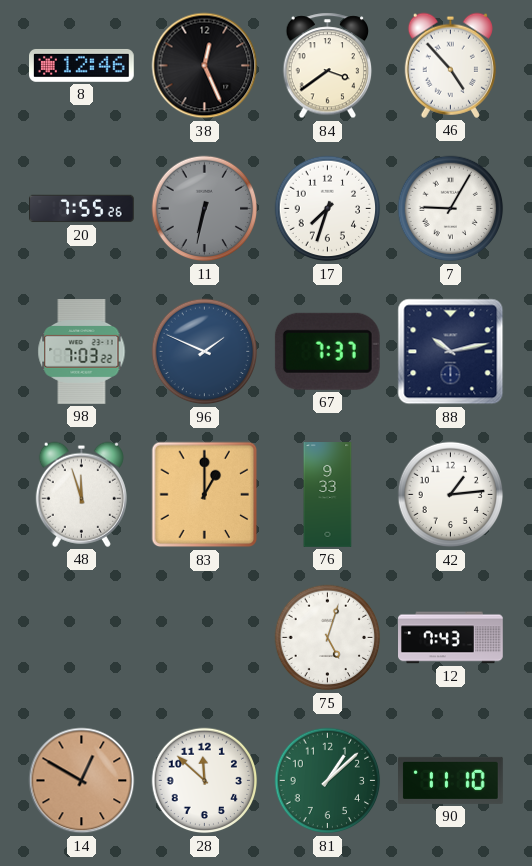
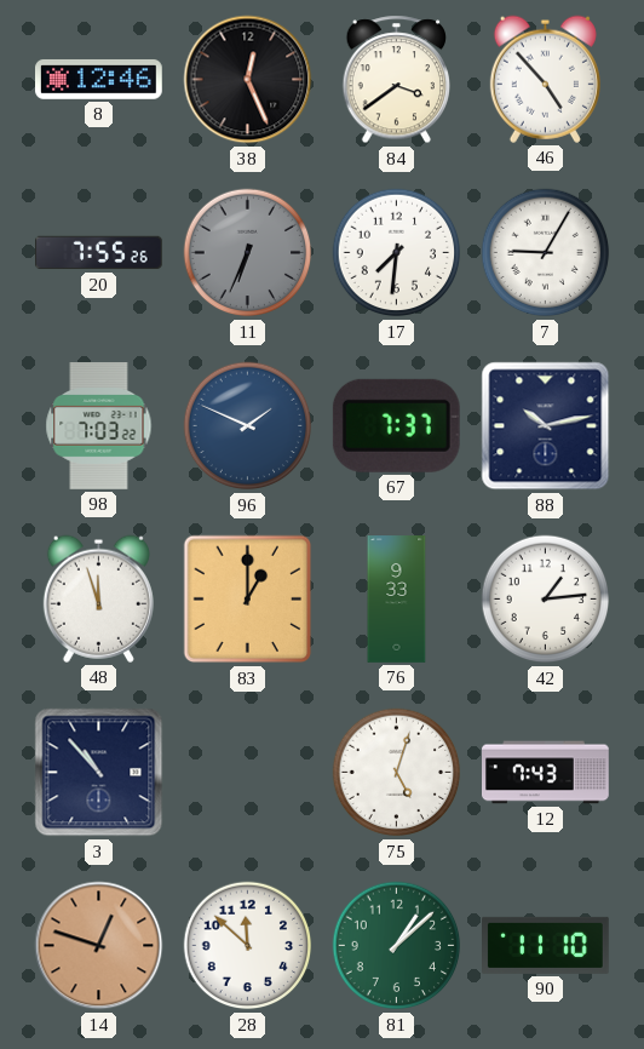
11: 6:32 -> 6:34
17: 7:33 -> 7:31
3: none -> 10:53
14: 12:50 -> 12:48
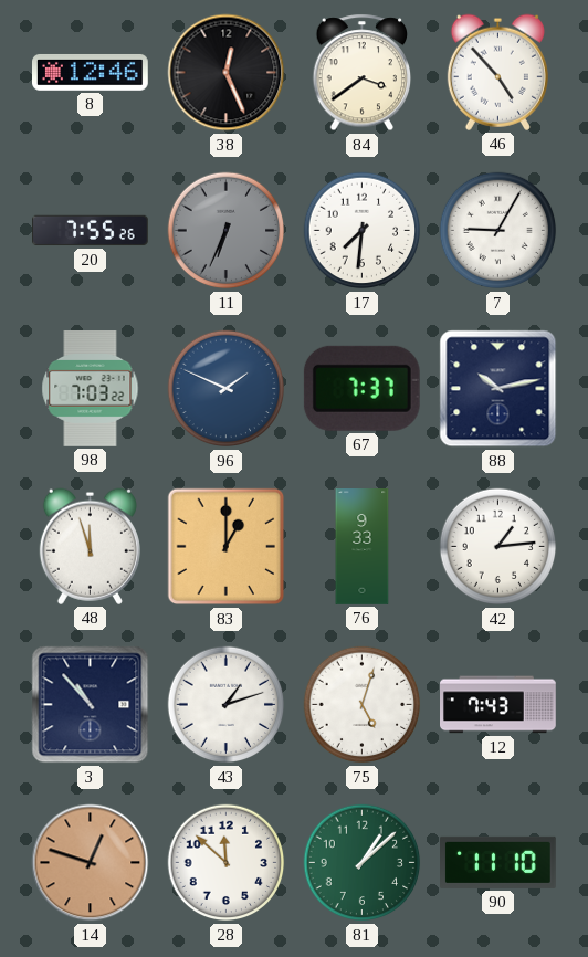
43: none -> 1:12
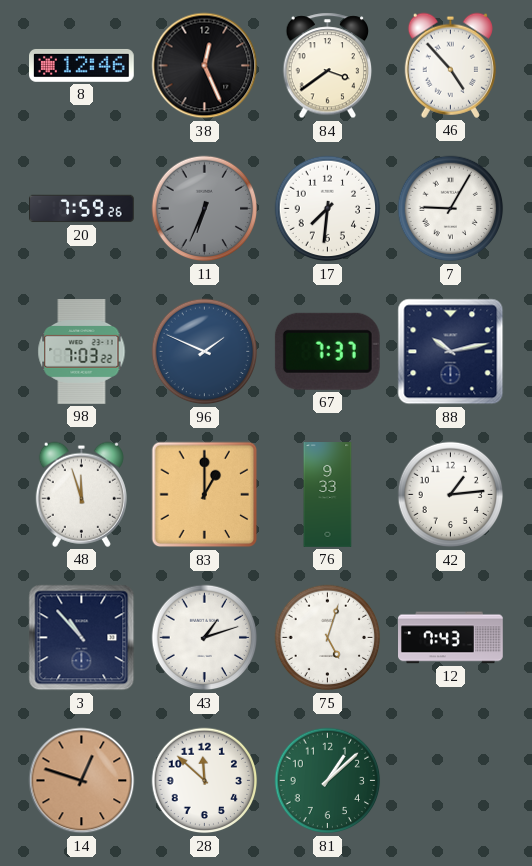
20: 7:55 -> 7:59
90: 11:10 -> none
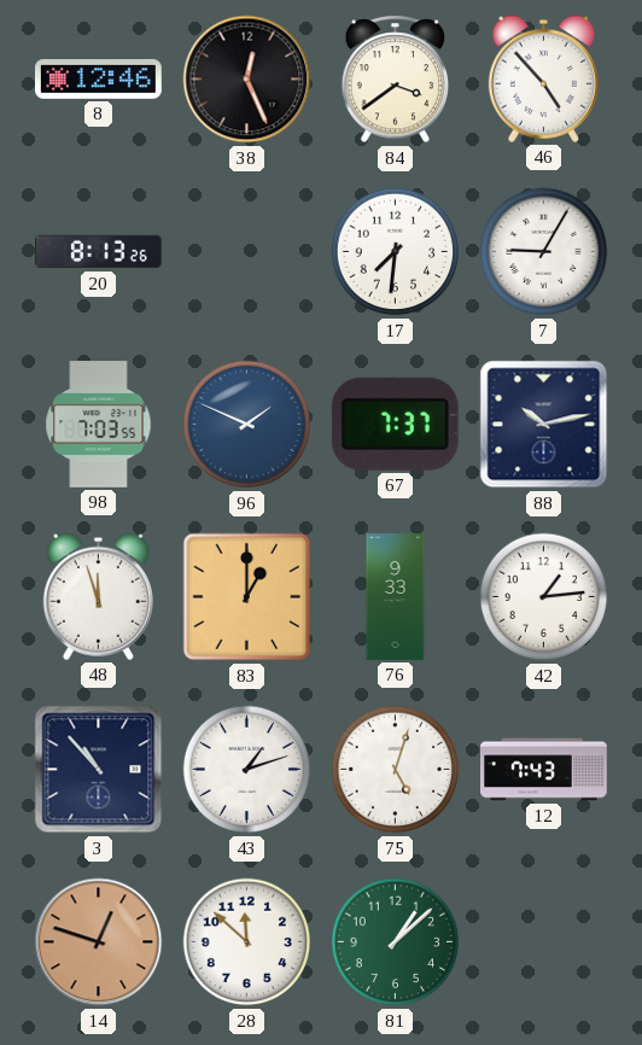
20: 7:59 -> 8:13
11: 6:34 -> none
98: 7:03:22 -> 7:03:55
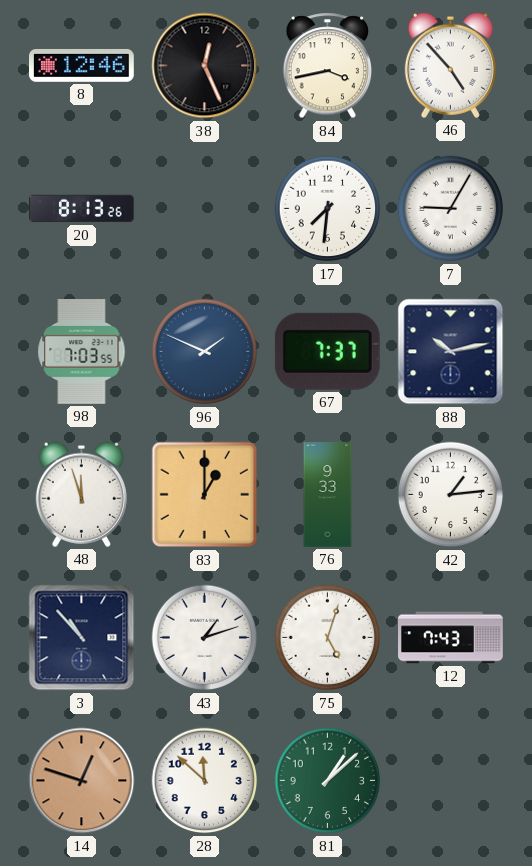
84: 3:39 -> 3:43
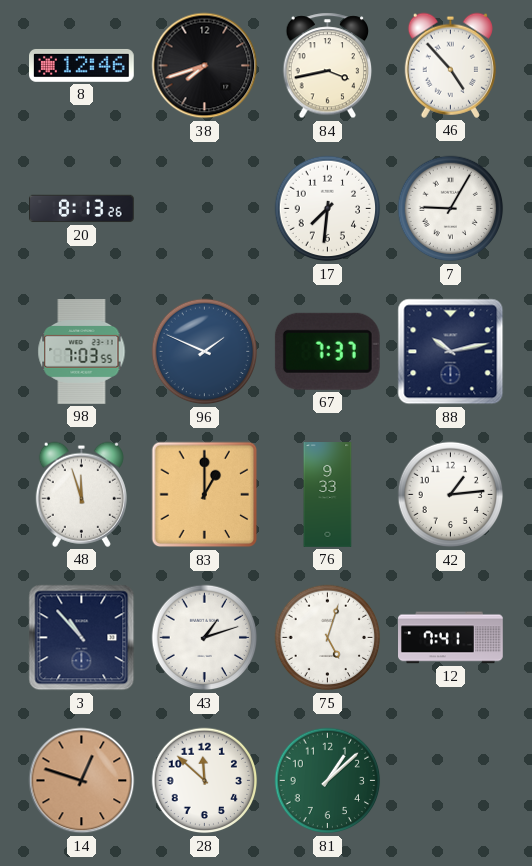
38: 12:26 -> 7:42
12: 7:43 -> 7:41
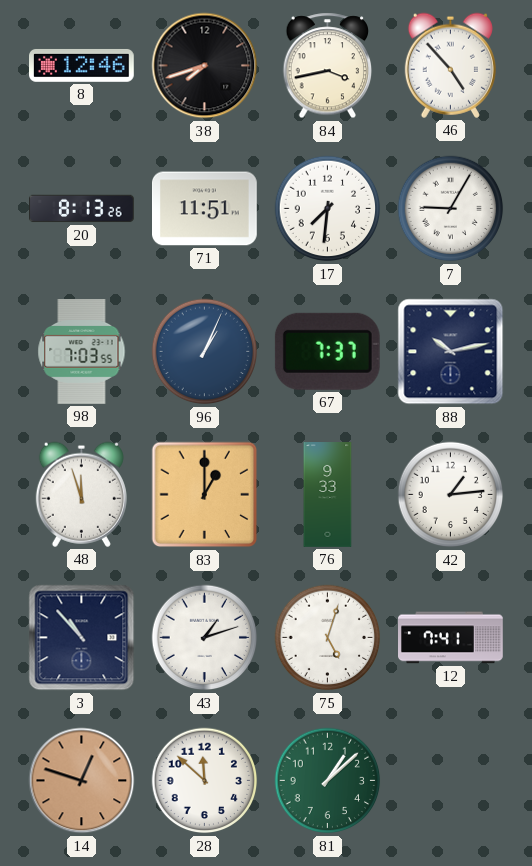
71: none -> 11:51
96: 1:49 -> 1:04
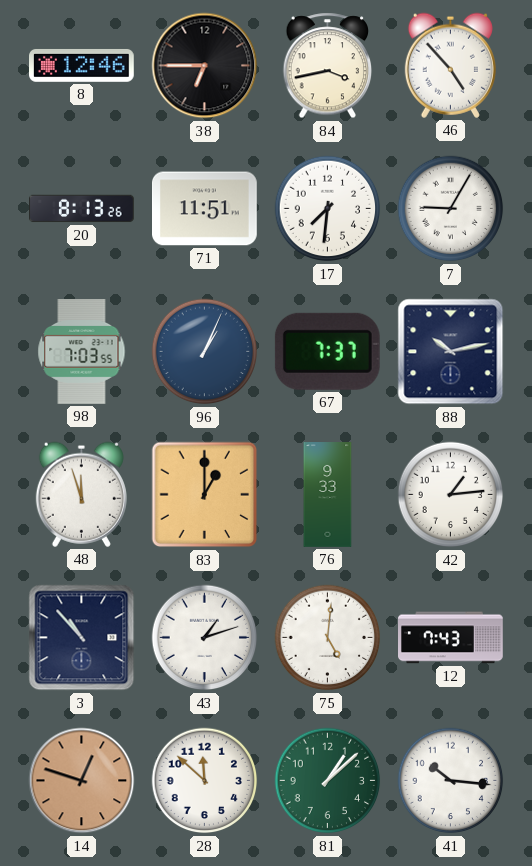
38: 7:42 -> 6:45
75: 5:03 -> 5:01
12: 7:41 -> 7:43
41: none -> 10:16
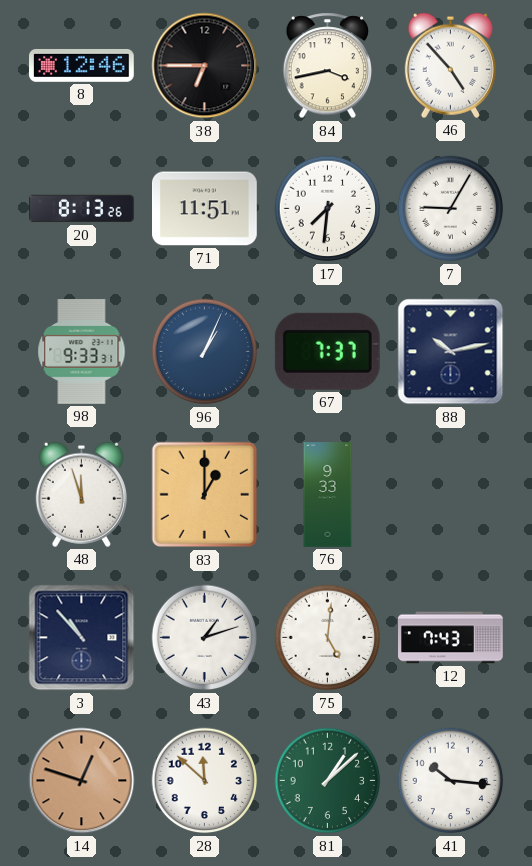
98: 7:03 -> 9:33
42: 1:14 -> none
